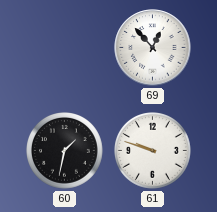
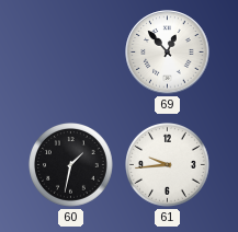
61: 9:48 -> 9:44
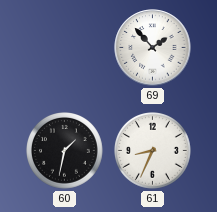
69: 12:53 -> 1:53
61: 9:44 -> 8:34
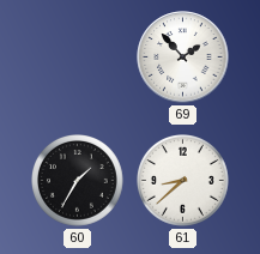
60: 1:32 -> 1:35
61: 8:34 -> 8:38
